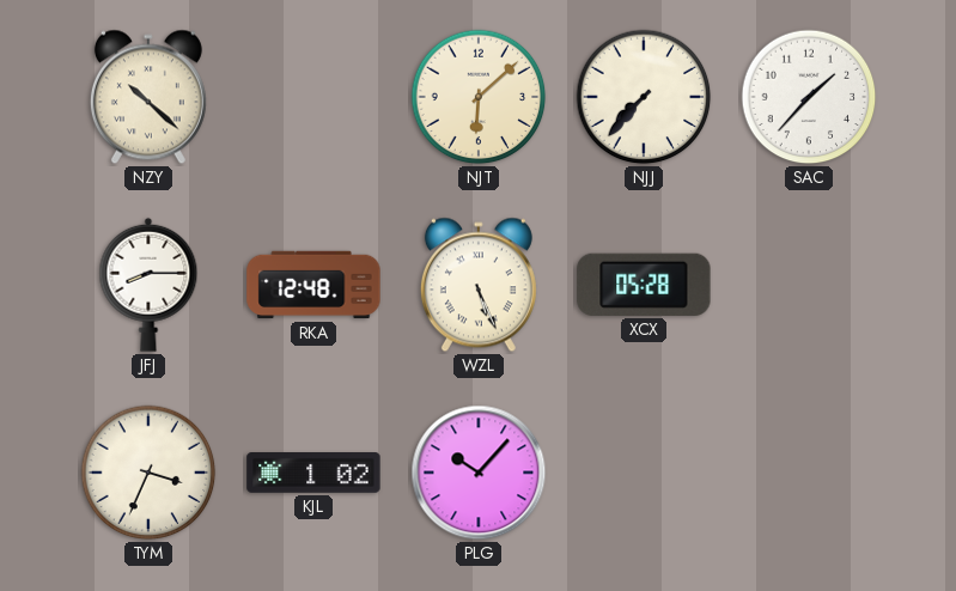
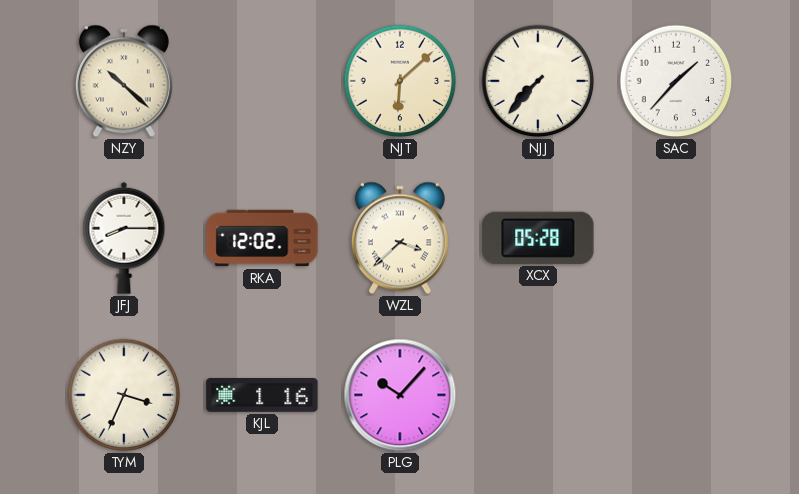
RKA: 12:48 -> 12:02
WZL: 5:26 -> 3:38
KJL: 1:02 -> 1:16
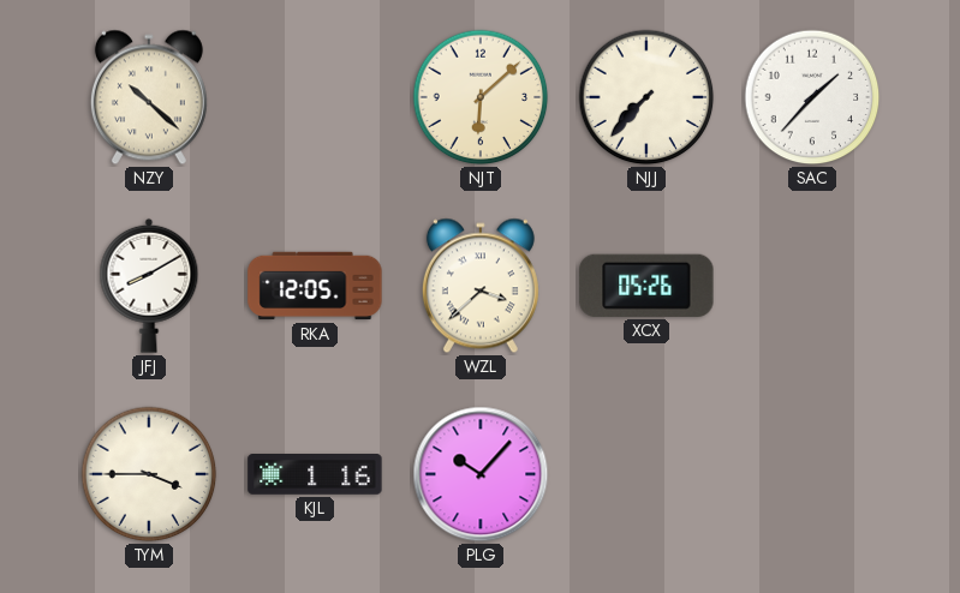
JFJ: 8:15 -> 8:10
RKA: 12:02 -> 12:05
XCX: 05:28 -> 05:26
TYM: 3:34 -> 3:45
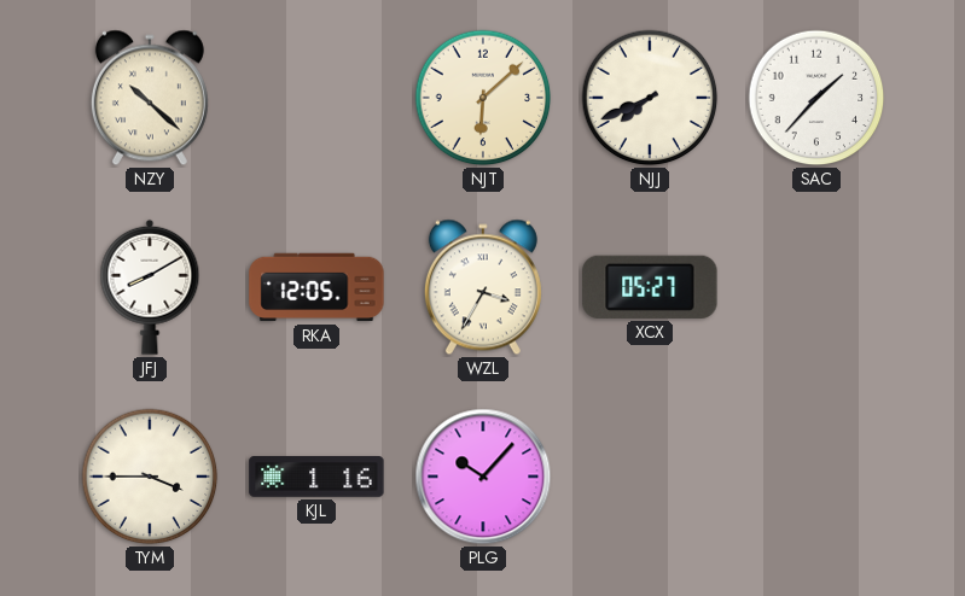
NJJ: 7:37 -> 7:41
WZL: 3:38 -> 3:35
XCX: 05:26 -> 05:27
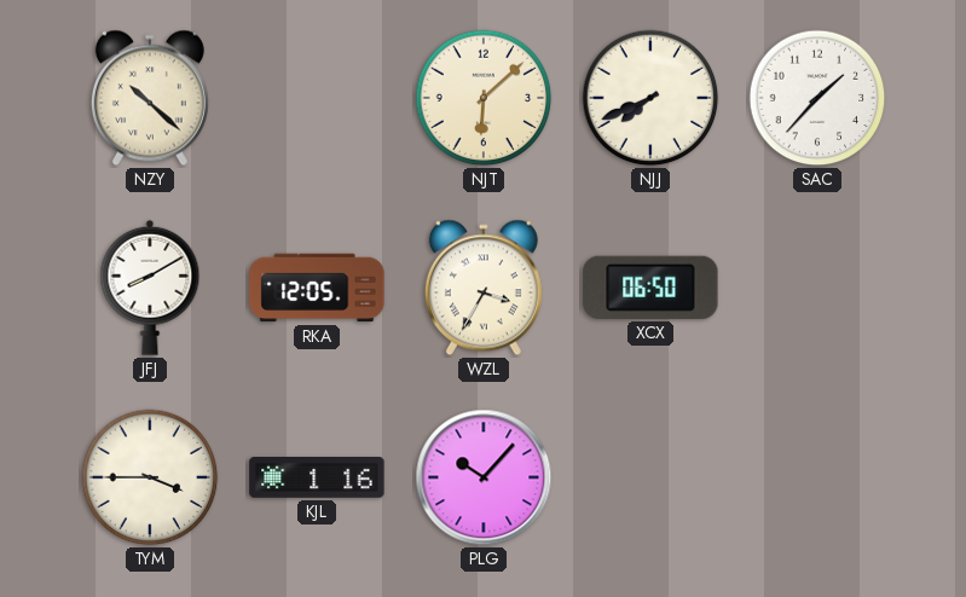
XCX: 05:27 -> 06:50
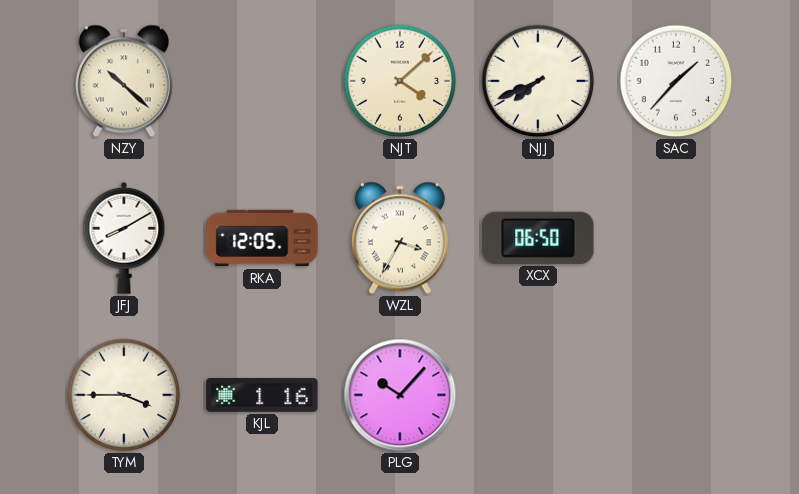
NJT: 6:08 -> 4:08
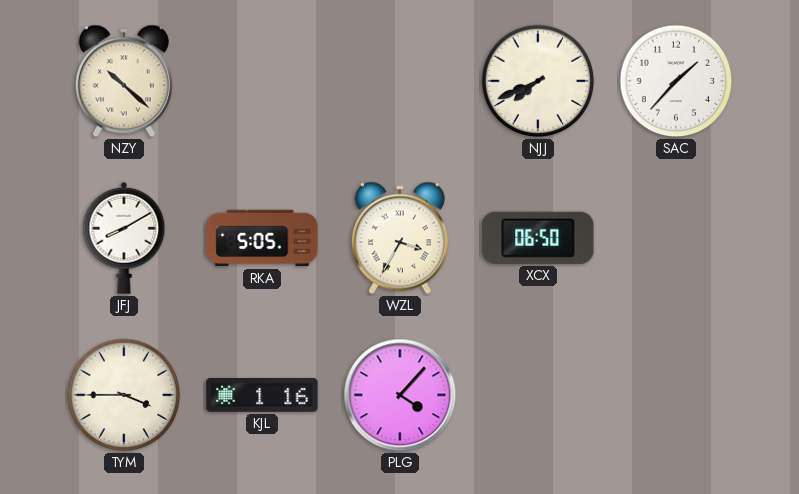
NJT: 4:08 -> none
RKA: 12:05 -> 5:05
PLG: 10:07 -> 4:07
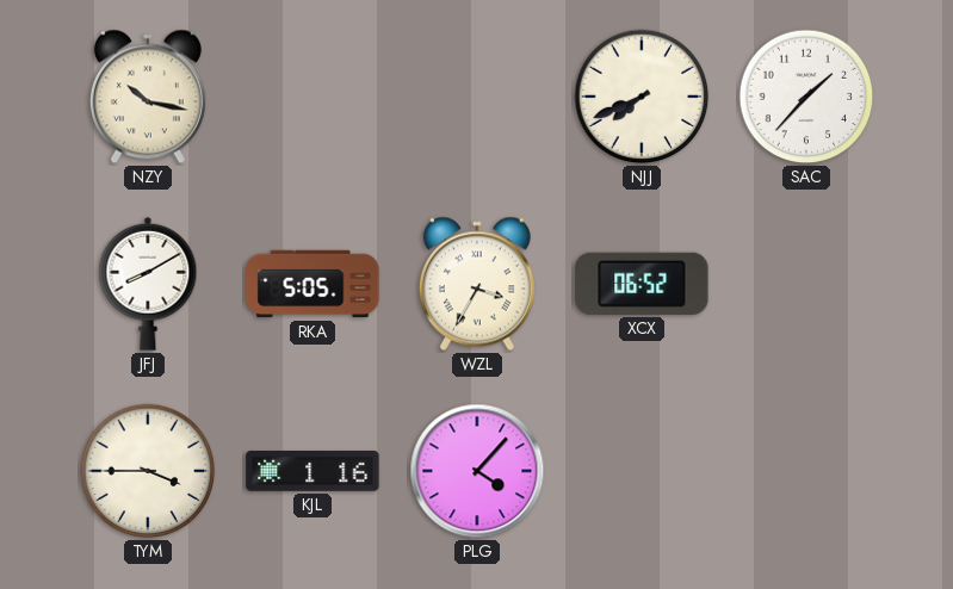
NZY: 10:22 -> 10:17
XCX: 06:50 -> 06:52
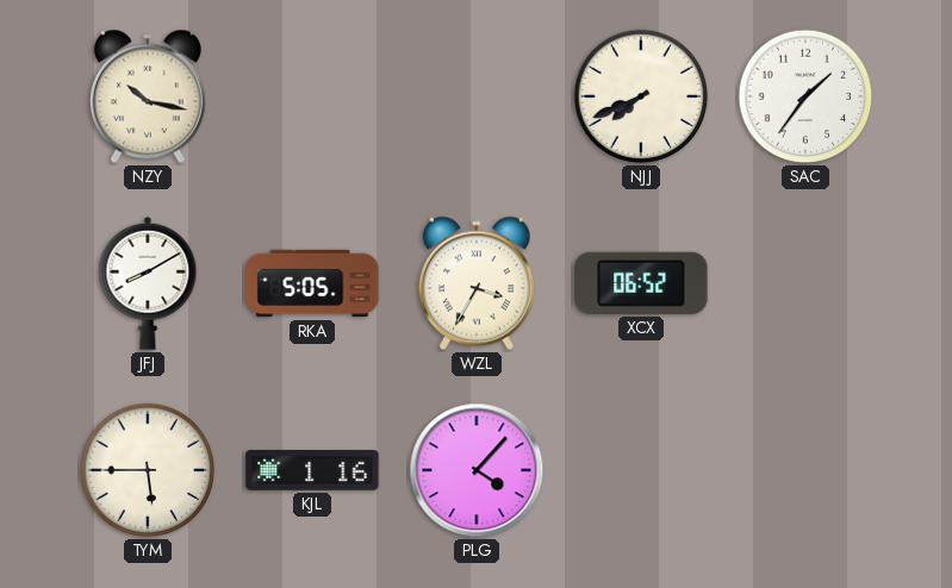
SAC: 1:37 -> 1:36
TYM: 3:45 -> 5:45
